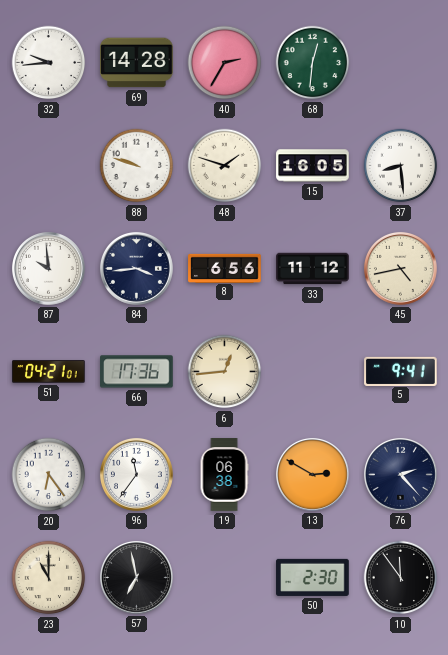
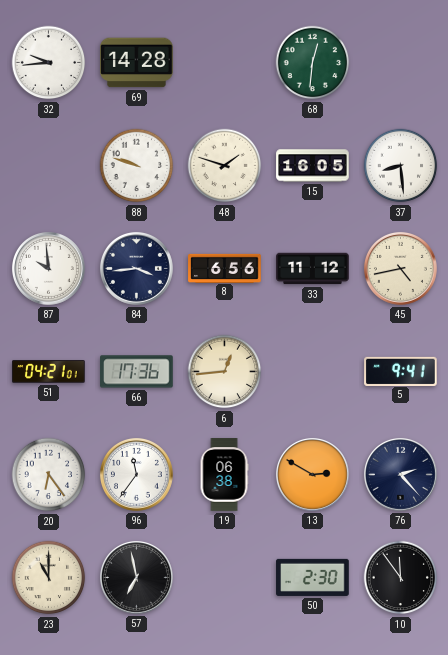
40: 2:35 -> none
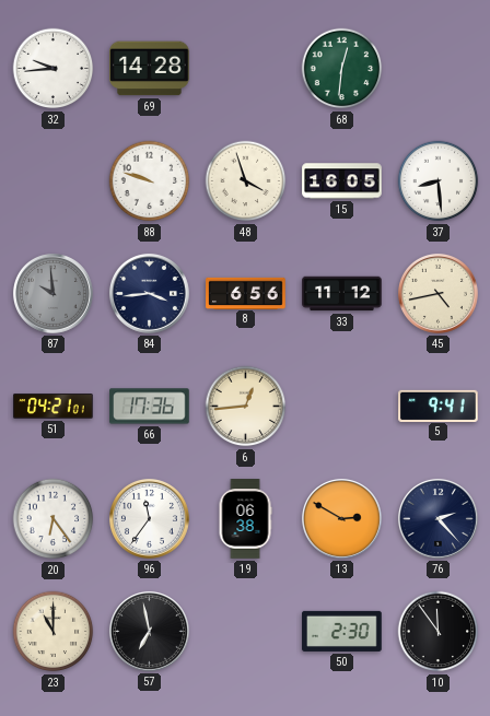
48: 1:48 -> 3:57
87 dial: white -> grey
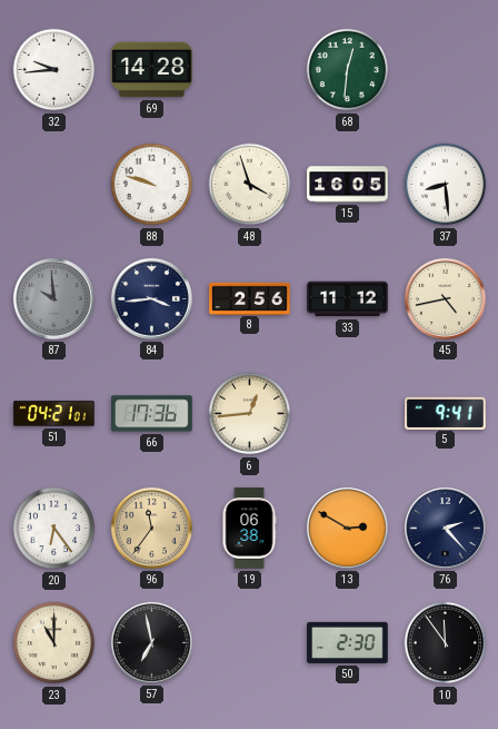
8: 6:56 -> 2:56
96 dial: white -> champagne
